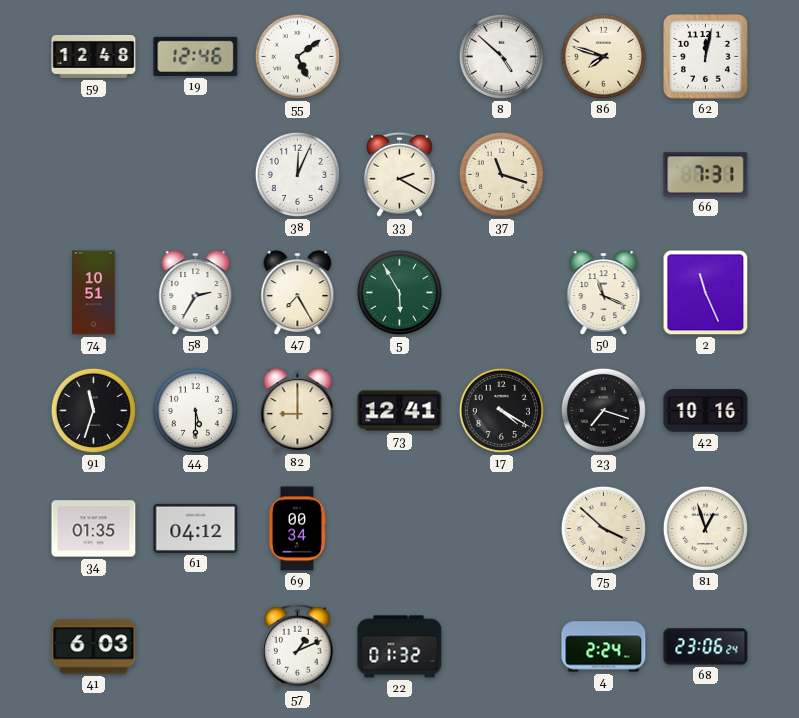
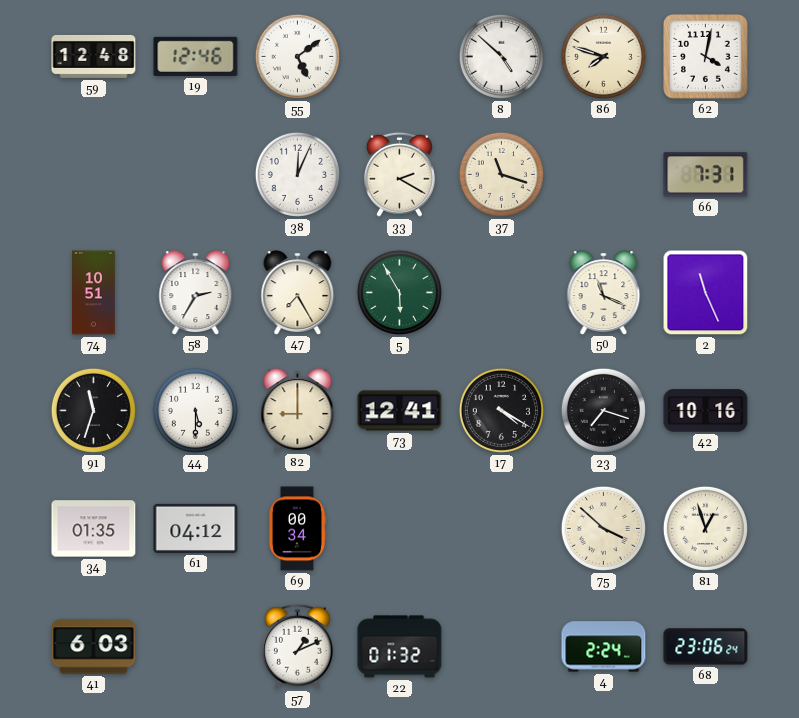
62: 12:02 -> 4:02
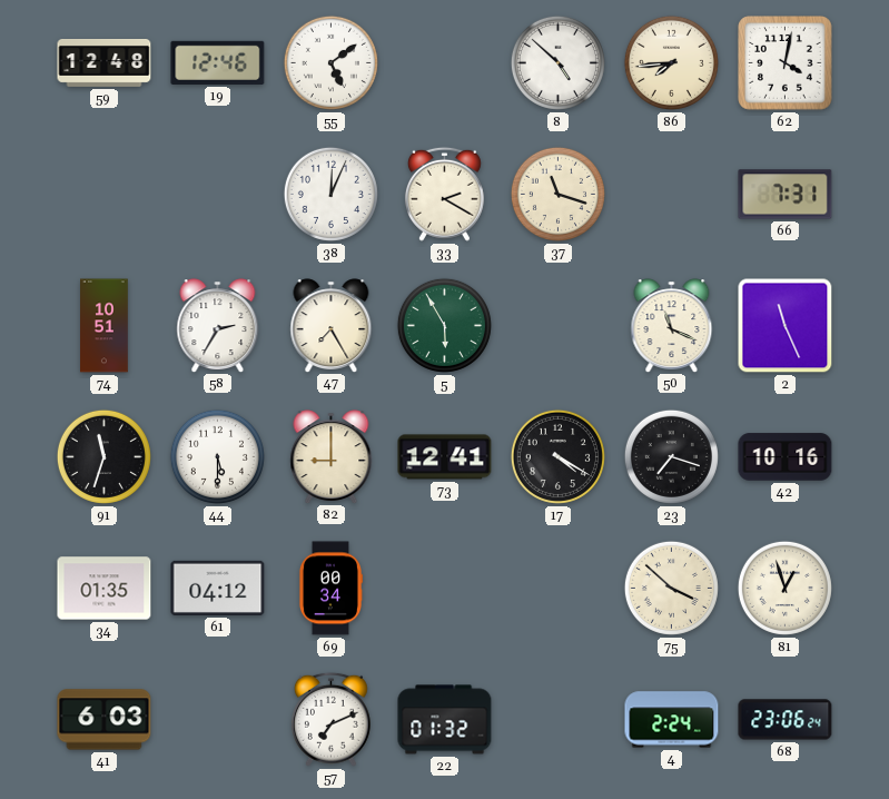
86: 7:48 -> 7:44
57: 1:11 -> 7:11
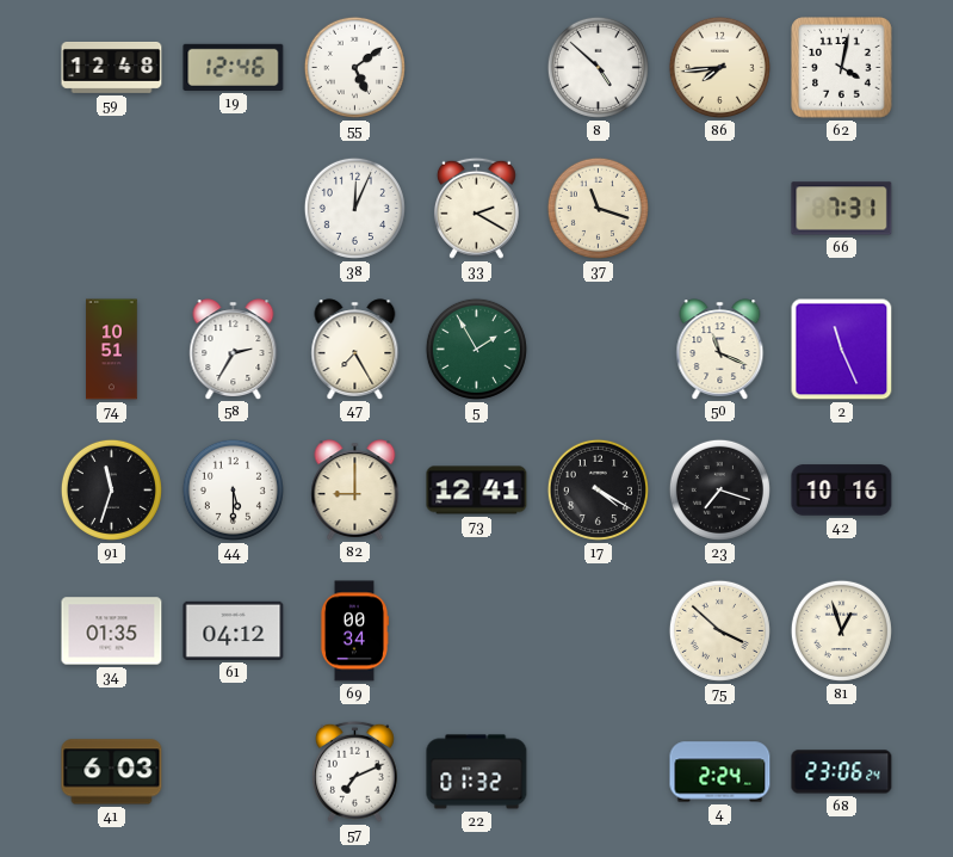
5: 5:55 -> 1:55
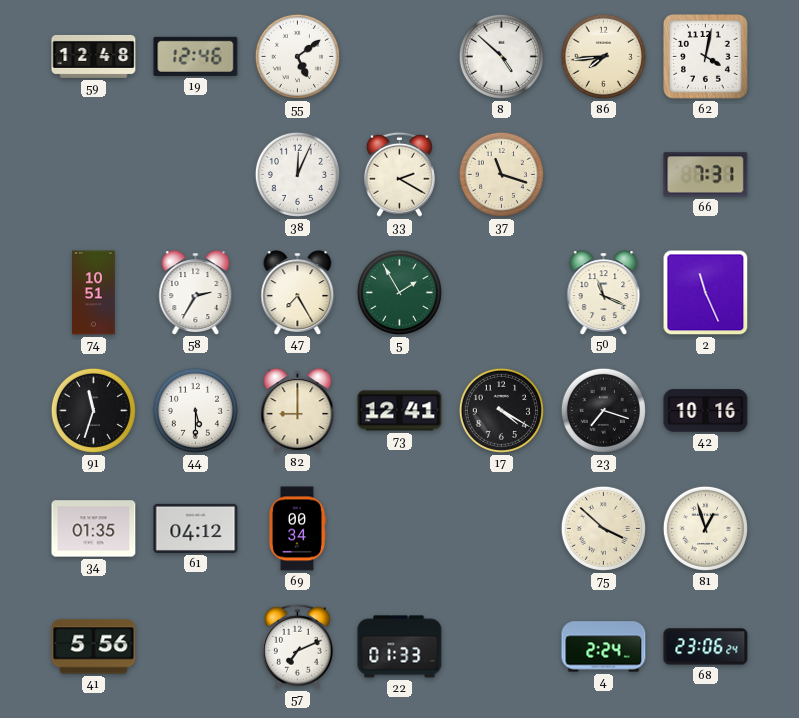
41: 6:03 -> 5:56
22: 01:32 -> 01:33
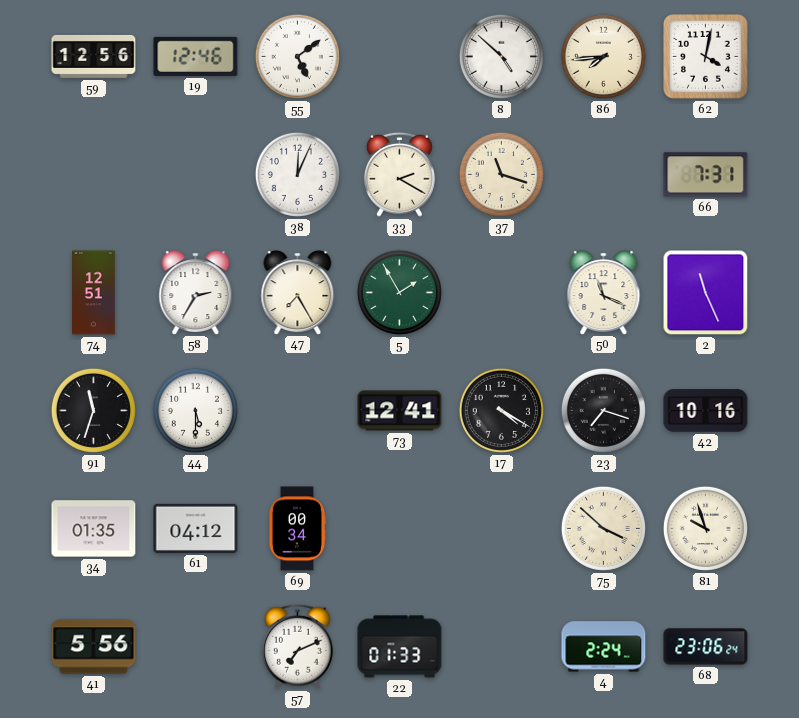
59: 12:48 -> 12:56
74: 10:51 -> 12:51
82: 9:00 -> none
81: 12:57 -> 9:57
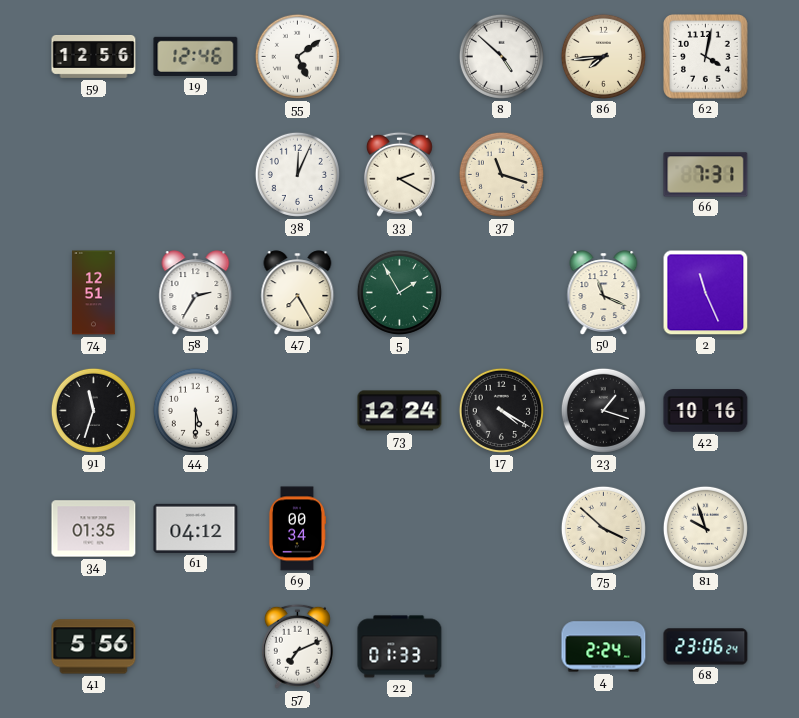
73: 12:41 -> 12:24
23: 7:18 -> 1:18
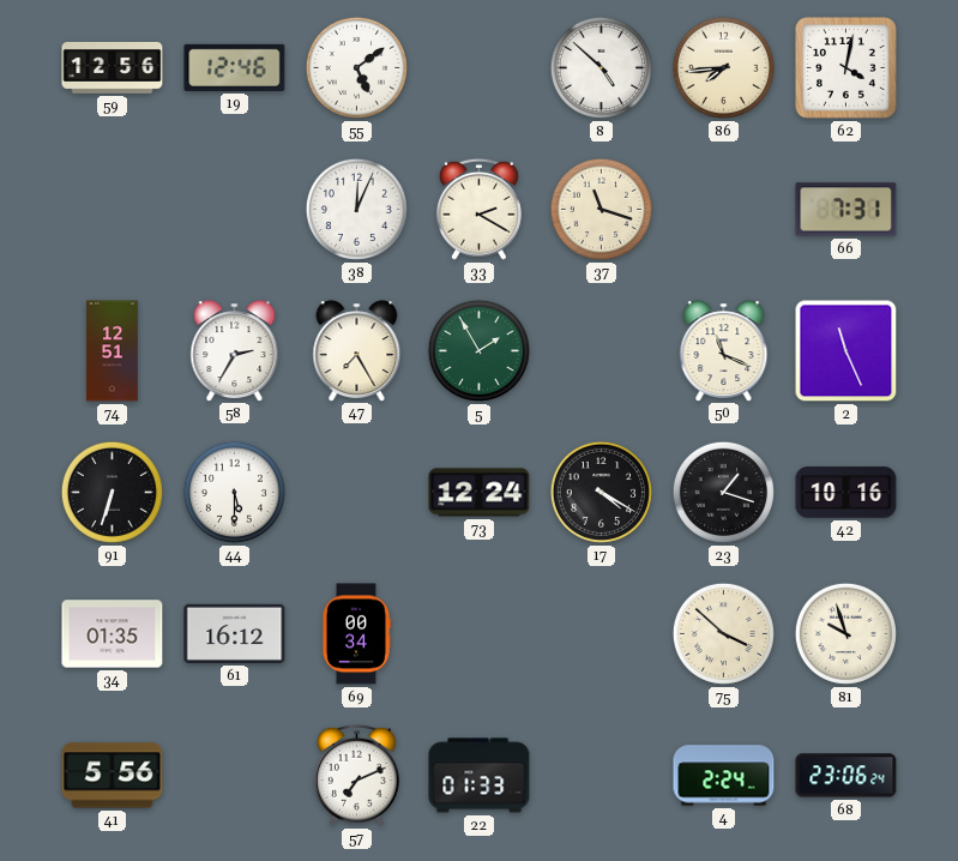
91: 11:33 -> 6:33
61: 04:12 -> 16:12
